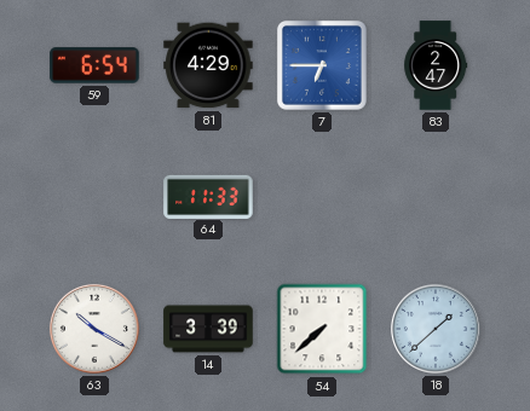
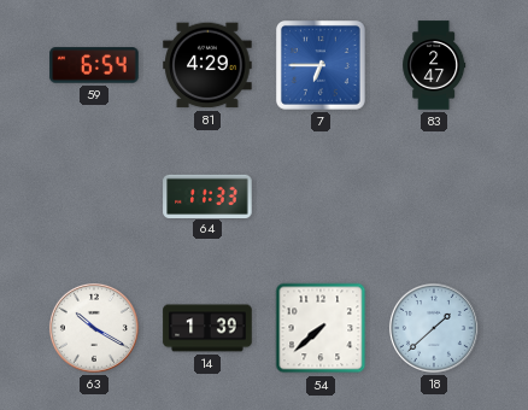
14: 3:39 -> 1:39
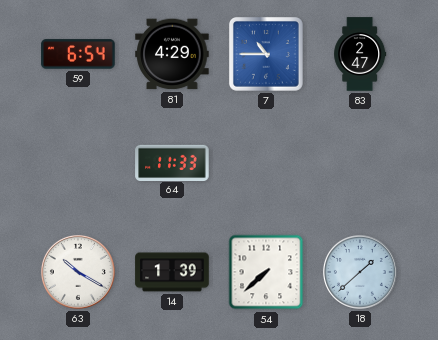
7: 6:45 -> 10:45
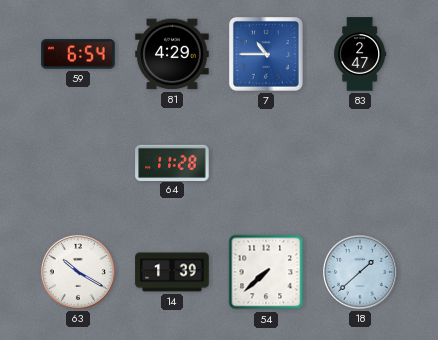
64: 11:33 -> 11:28
